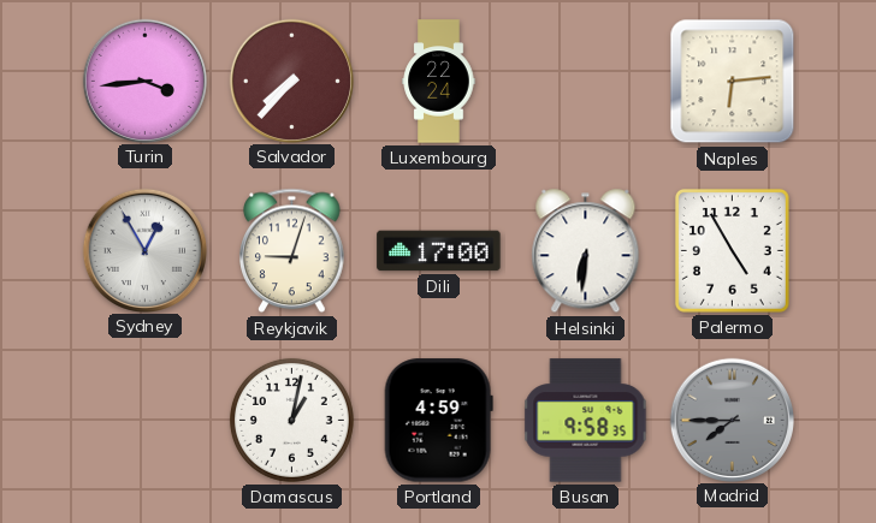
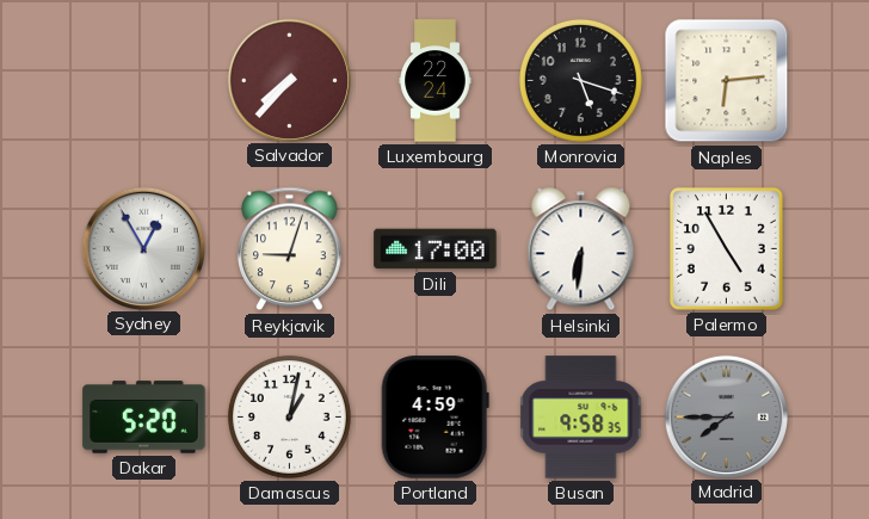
Turin: 3:44 -> none
Monrovia: none -> 5:18
Dakar: none -> 5:20
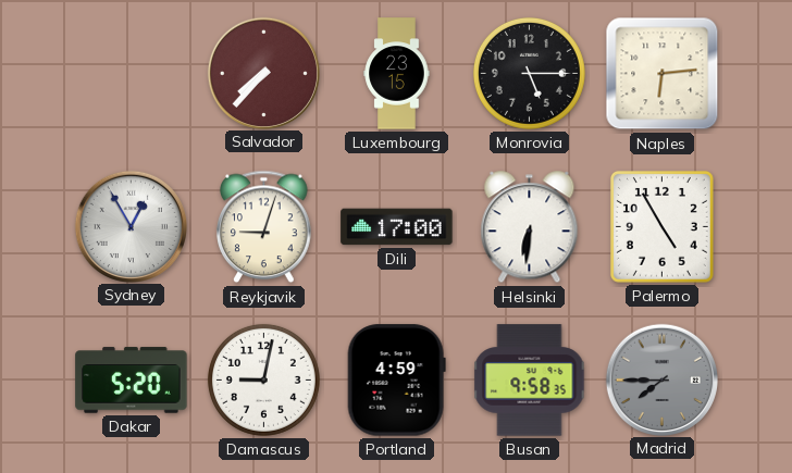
Luxembourg: 22:24 -> 23:15
Monrovia: 5:18 -> 5:15
Damascus: 1:02 -> 9:02
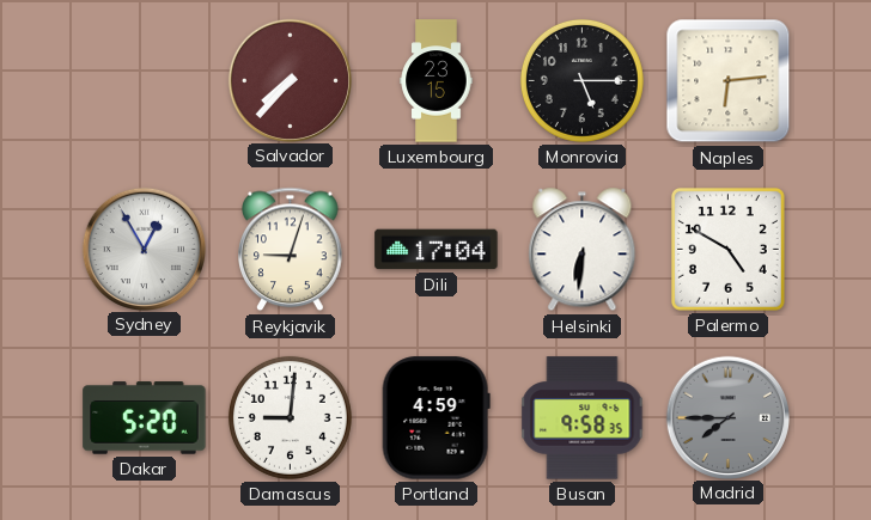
Dili: 17:00 -> 17:04
Palermo: 4:55 -> 4:50
Damascus: 9:02 -> 9:01
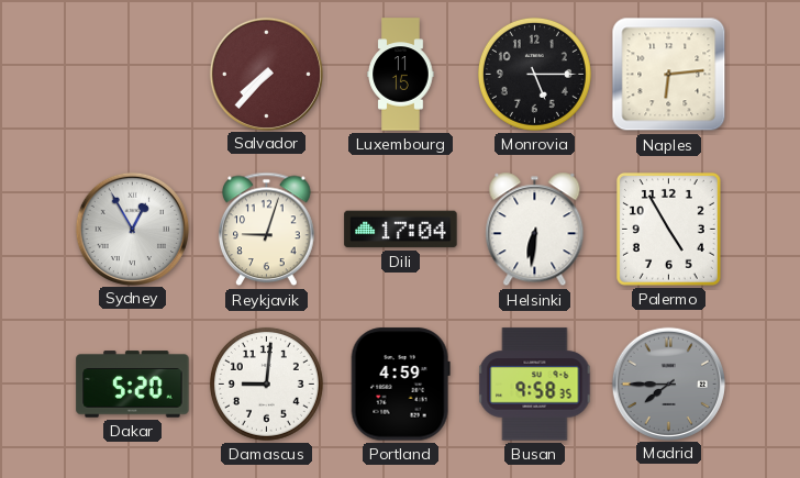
Luxembourg: 23:15 -> 11:15
Palermo: 4:50 -> 4:55
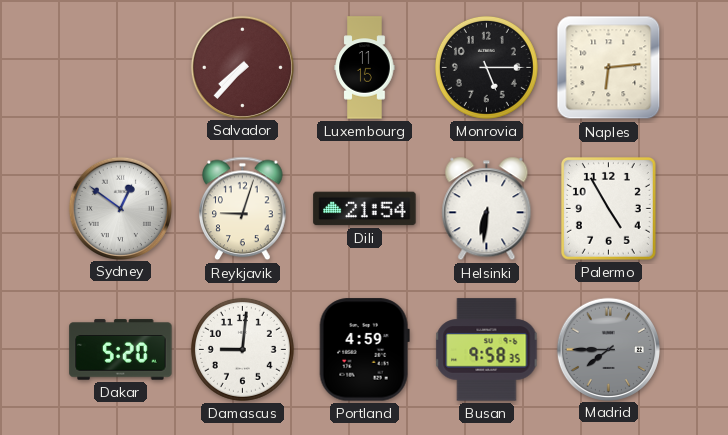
Sydney: 12:55 -> 12:51
Dili: 17:04 -> 21:54
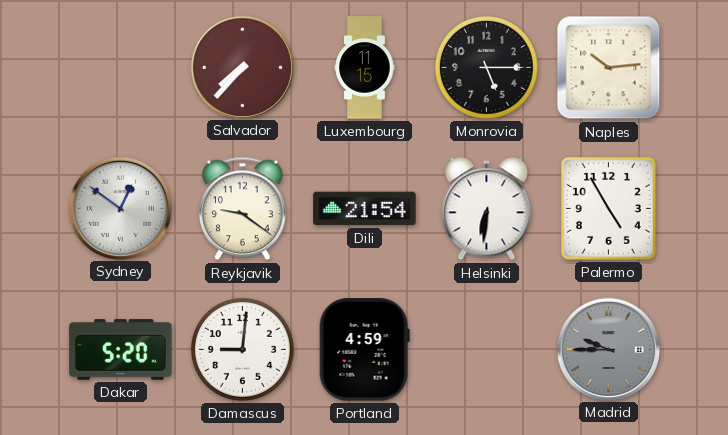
Naples: 6:14 -> 10:14
Reykjavik: 9:03 -> 9:21
Busan: 9:58 -> none
Madrid: 7:45 -> 9:45
